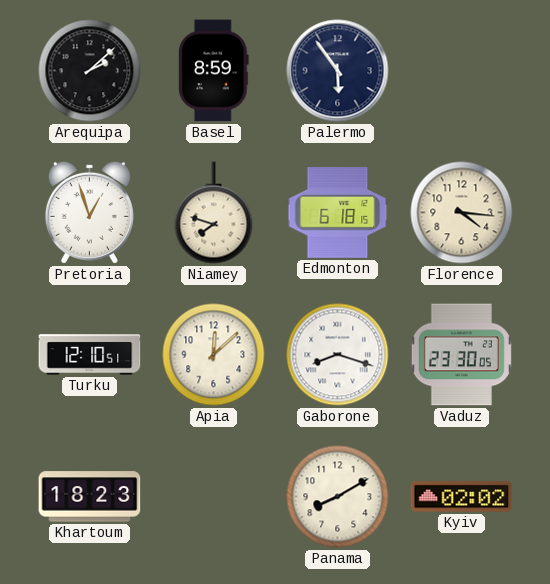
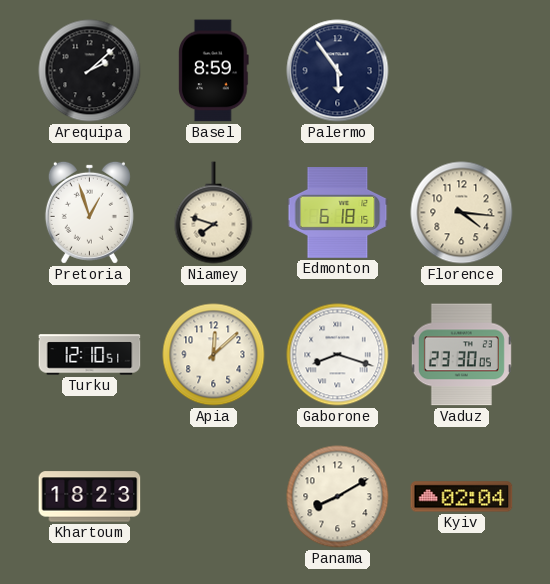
Kyiv: 02:02 -> 02:04
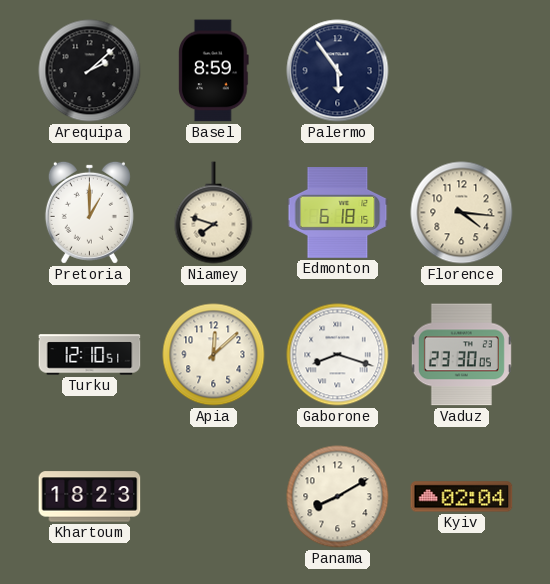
Pretoria: 12:57 -> 1:00
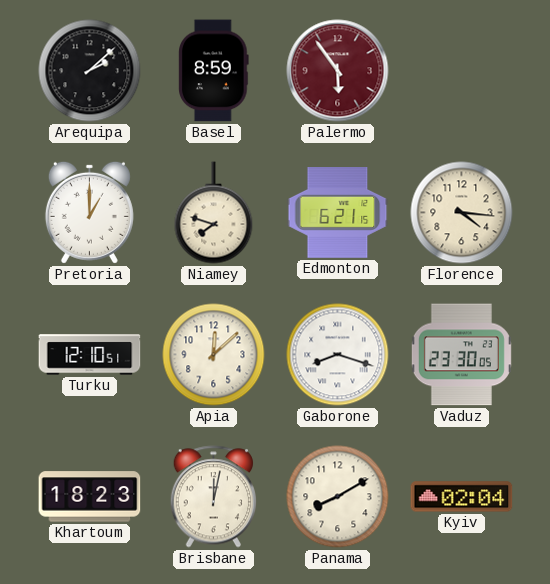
Palermo dial: navy -> burgundy
Edmonton: 6:18 -> 6:21
Brisbane: none -> 12:02
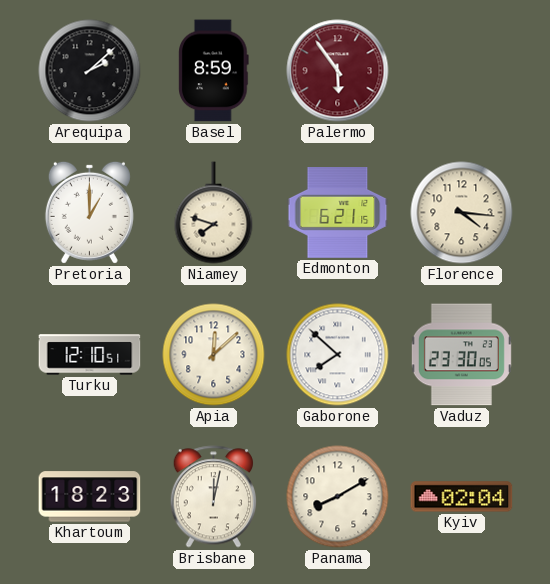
Gaborone: 8:18 -> 7:52
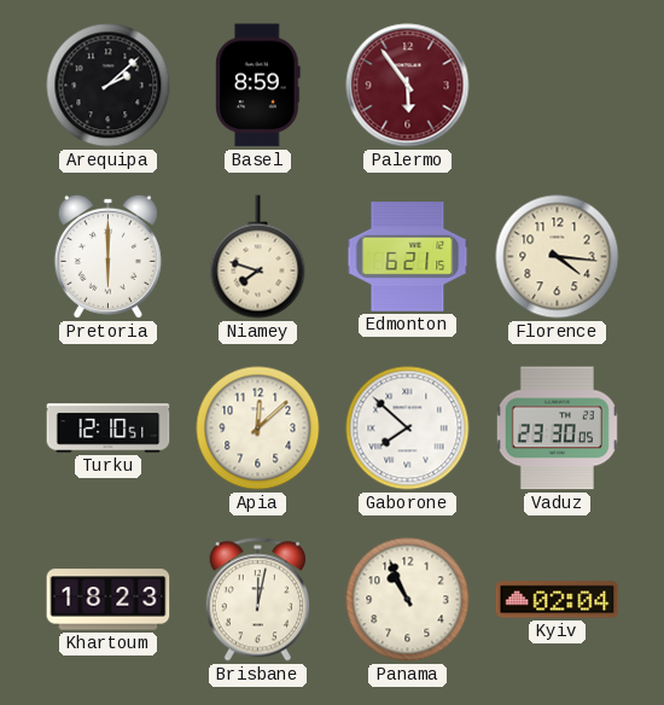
Pretoria: 1:00 -> 6:00
Panama: 8:10 -> 10:56
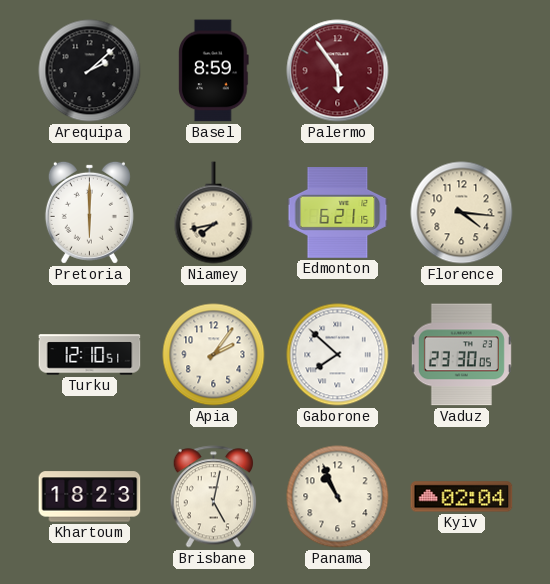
Niamey: 7:48 -> 7:43
Apia: 12:08 -> 2:06
Brisbane: 12:02 -> 5:02
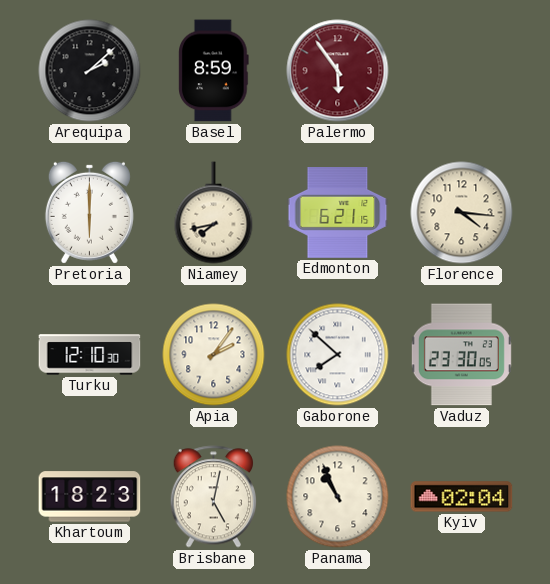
Turku: 12:10:51 -> 12:10:30
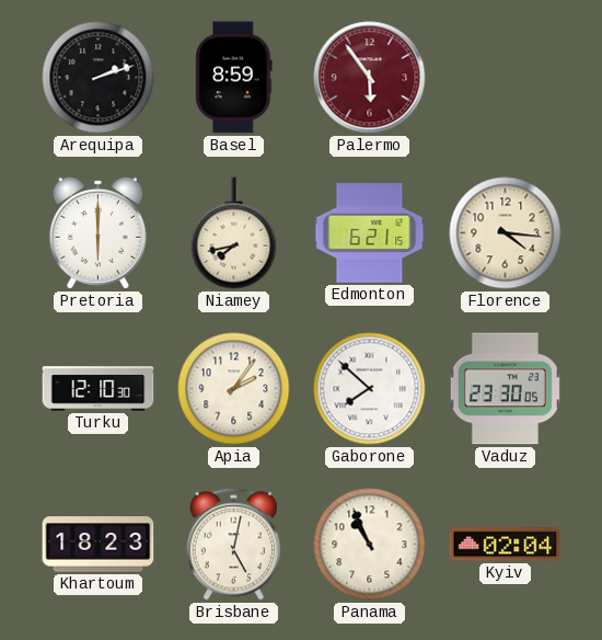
Arequipa: 2:08 -> 2:12
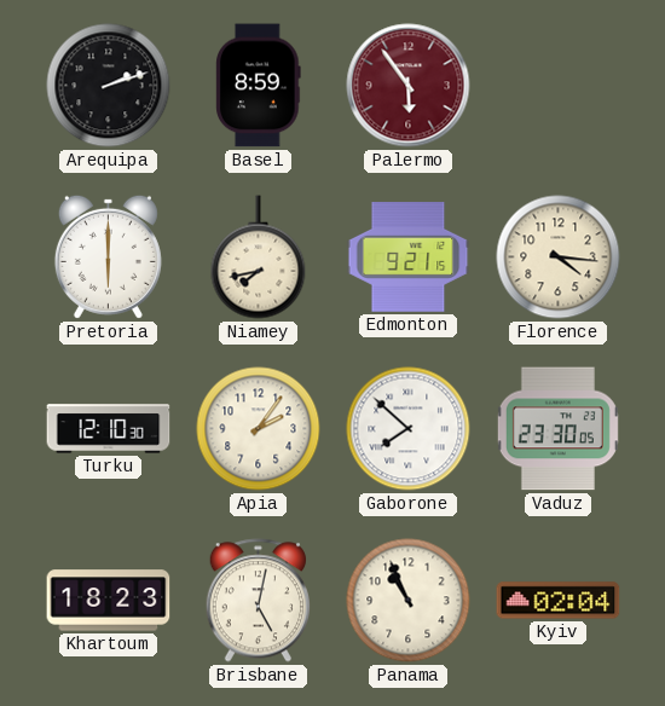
Edmonton: 6:21 -> 9:21
